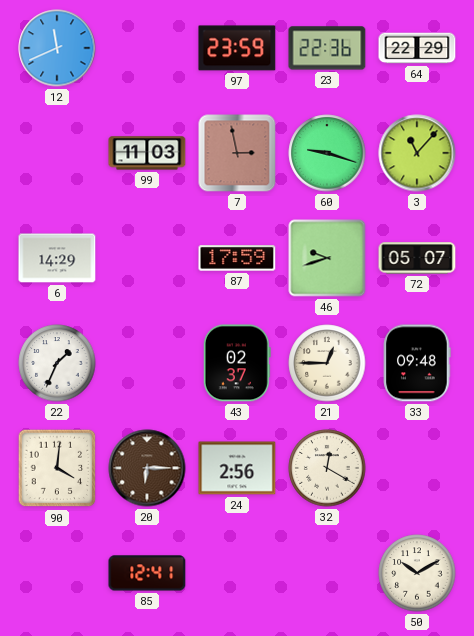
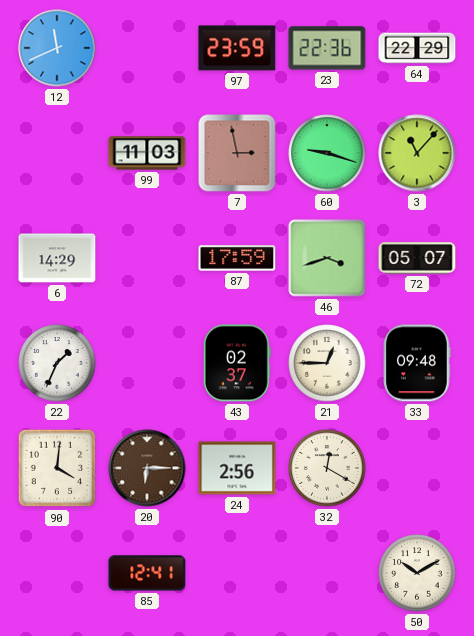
46: 9:42 -> 3:42
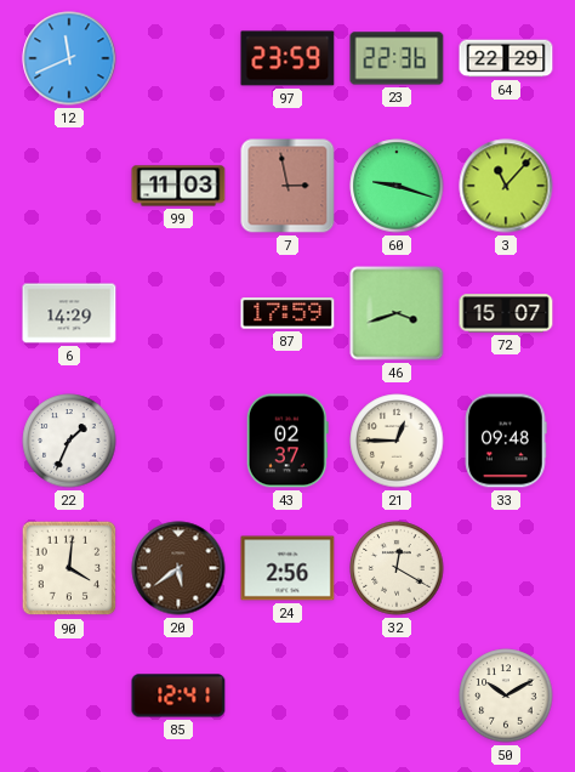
72: 05:07 -> 15:07
20: 6:15 -> 5:39
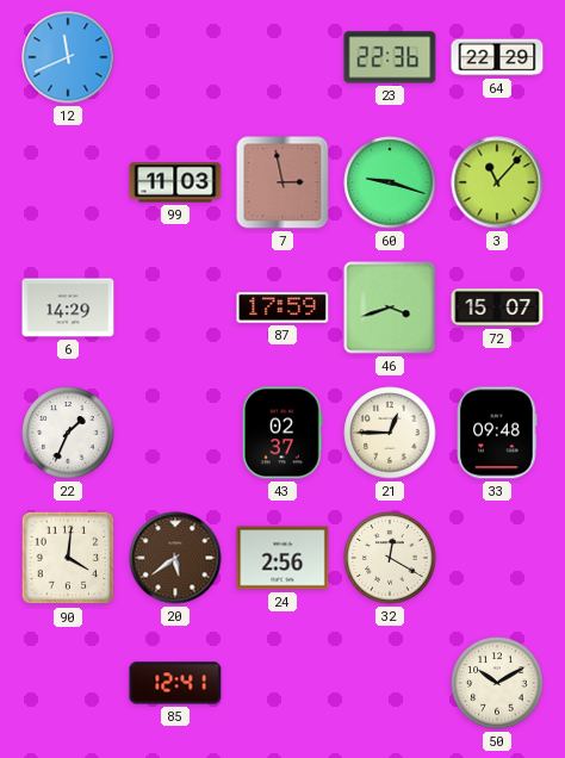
97: 23:59 -> none
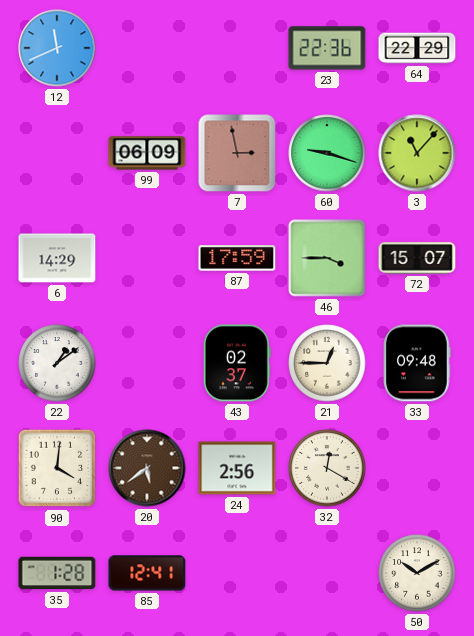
99: 11:03 -> 06:09
46: 3:42 -> 3:45
22: 1:34 -> 1:09
35: none -> 1:28
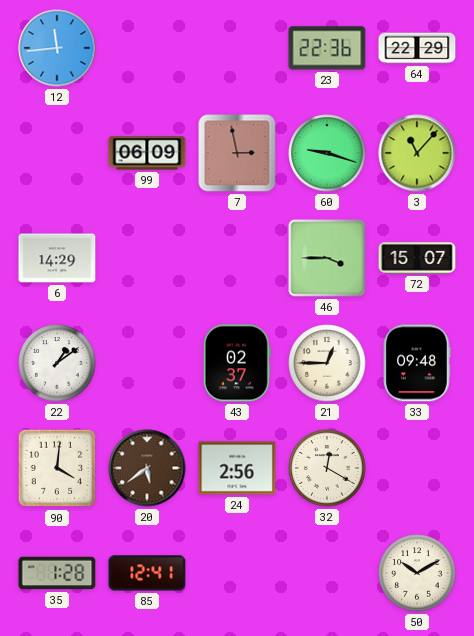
12: 11:41 -> 11:44
87: 17:59 -> none
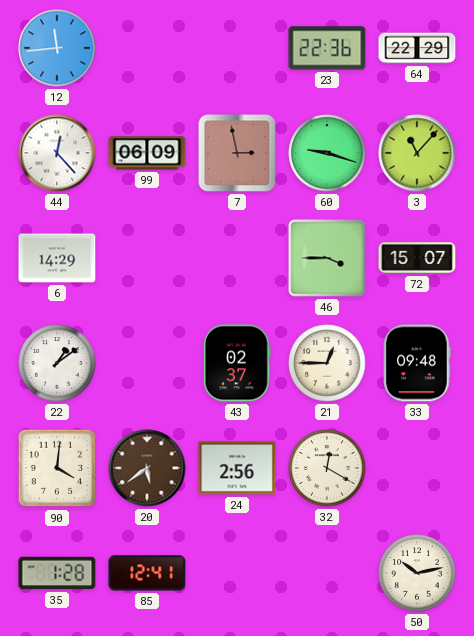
44: none -> 12:23
50: 10:10 -> 10:13
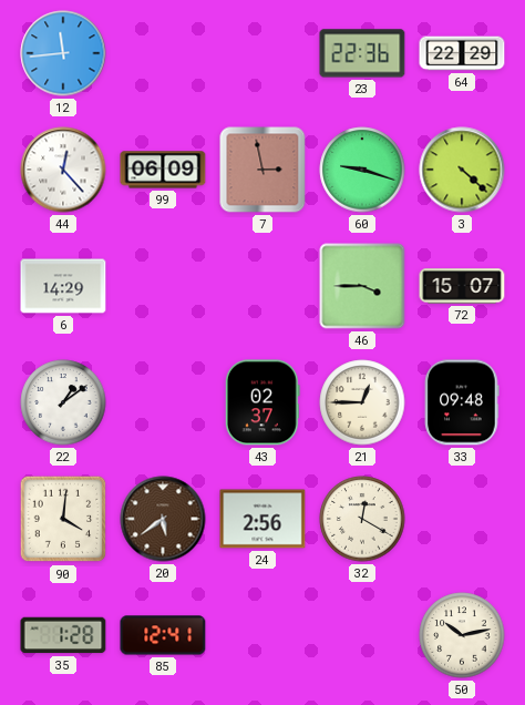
3: 11:07 -> 4:22
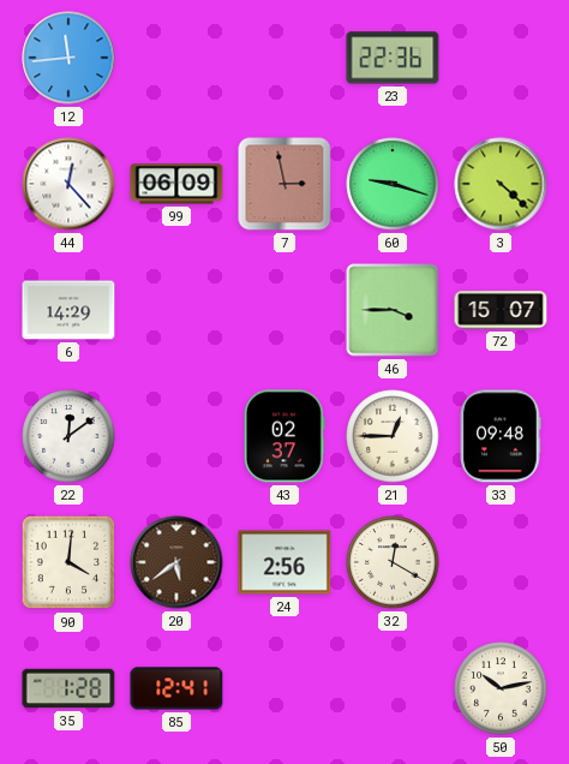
64: 22:29 -> none
22: 1:09 -> 12:09
